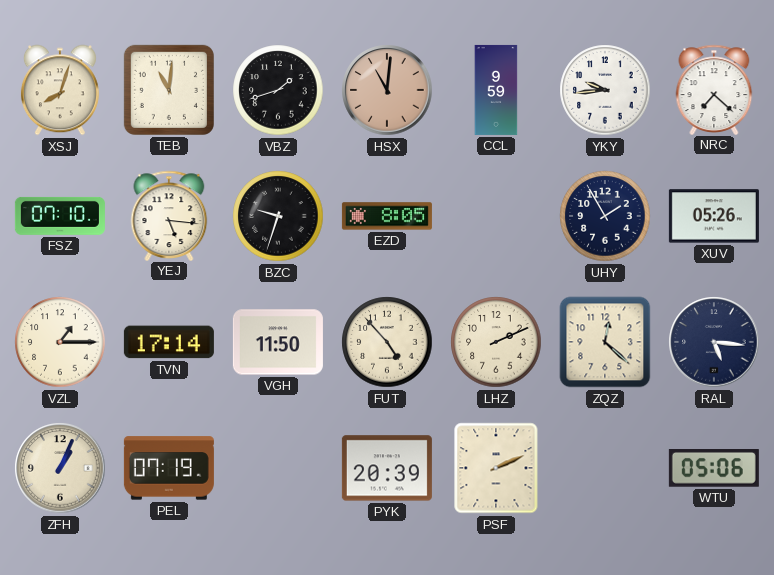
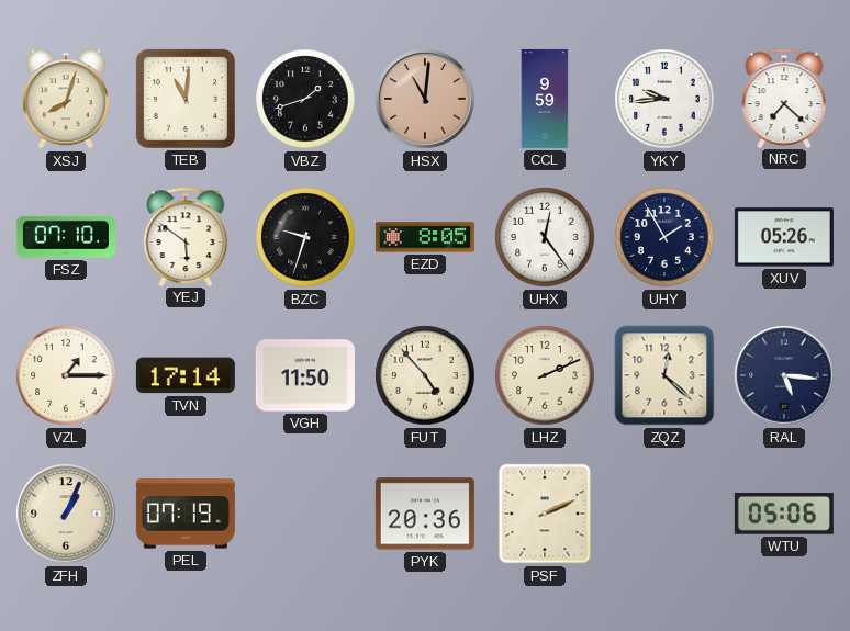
YEJ: 5:16 -> 5:51
UHX: none -> 12:24
PYK: 20:39 -> 20:36
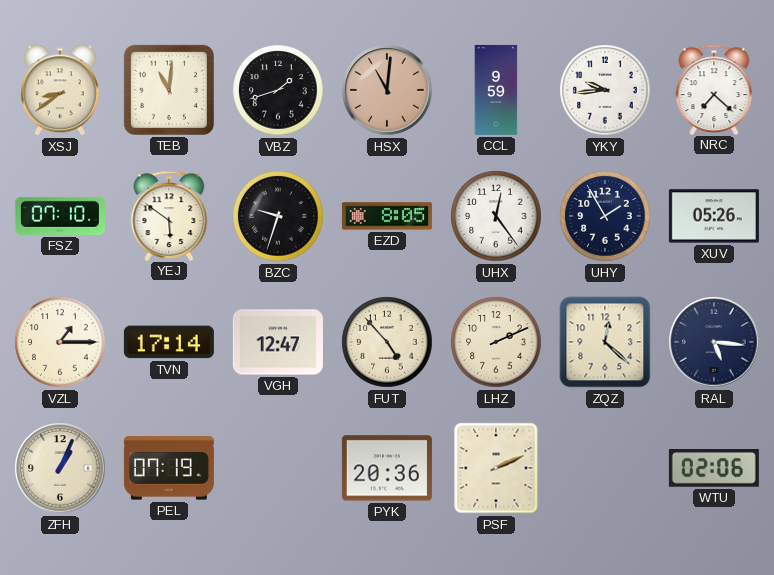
XSJ: 8:03 -> 8:39
VGH: 11:50 -> 12:47
WTU: 05:06 -> 02:06
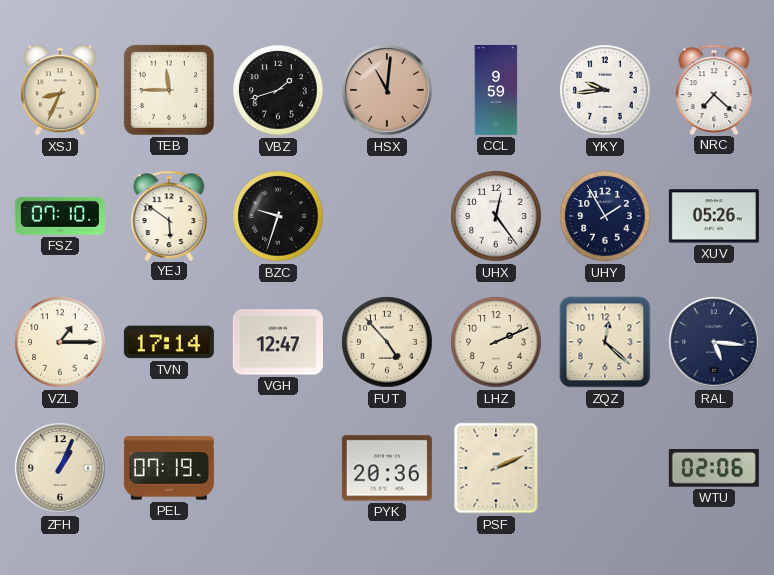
XSJ: 8:39 -> 8:34
TEB: 11:01 -> 11:45
EZD: 8:05 -> none
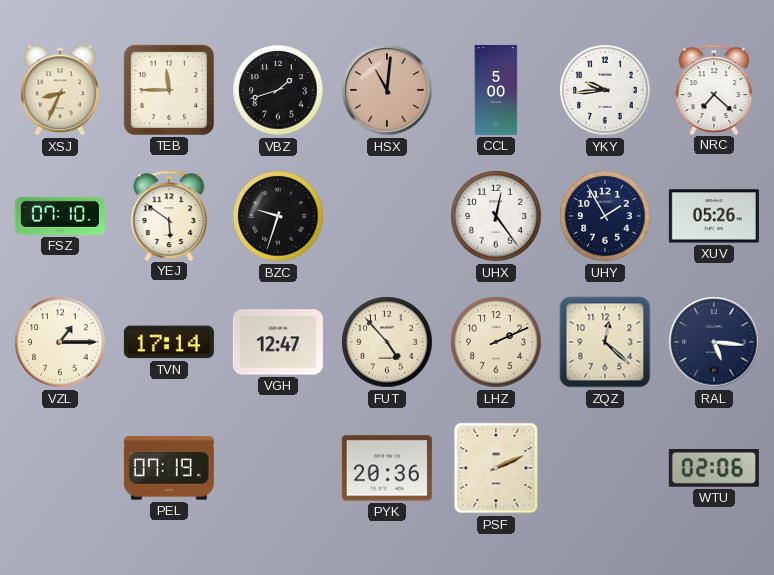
CCL: 9:59 -> 5:00
ZFH: 1:04 -> none
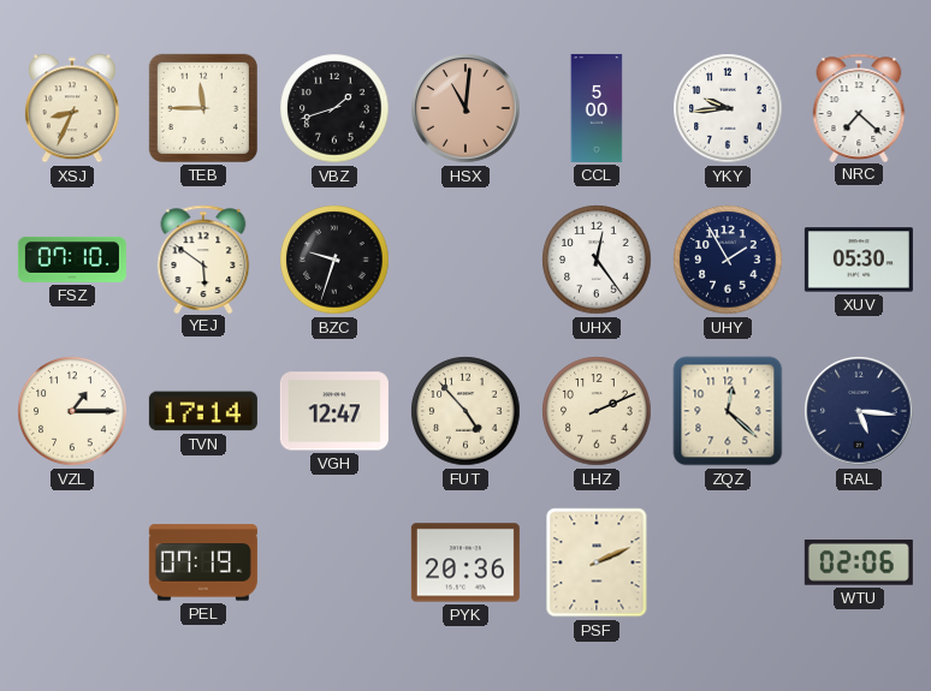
XUV: 05:26 -> 05:30
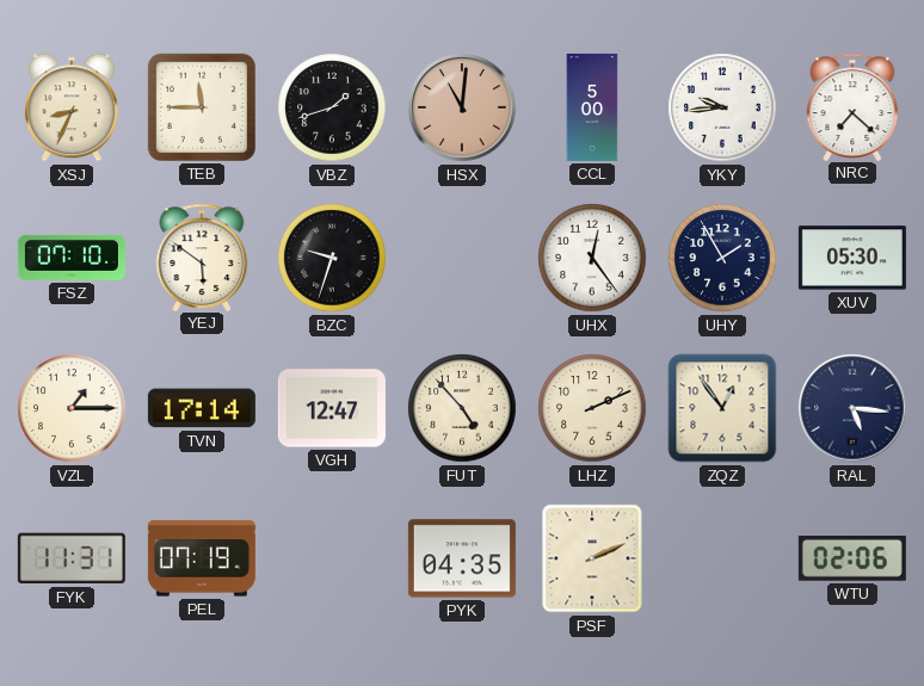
ZQZ: 12:22 -> 12:54
FYK: none -> 11:31
PYK: 20:36 -> 04:35
